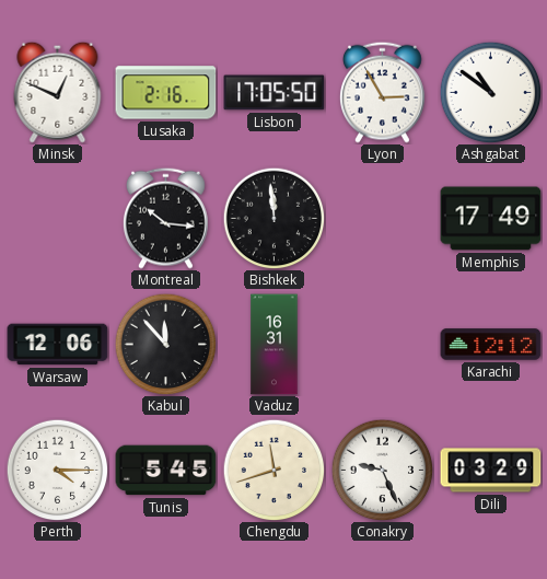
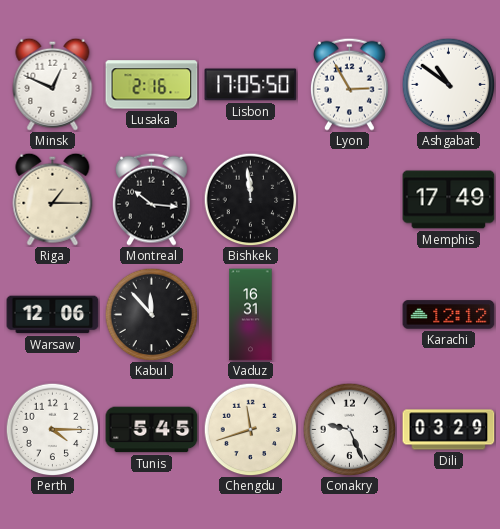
Riga: none -> 1:15
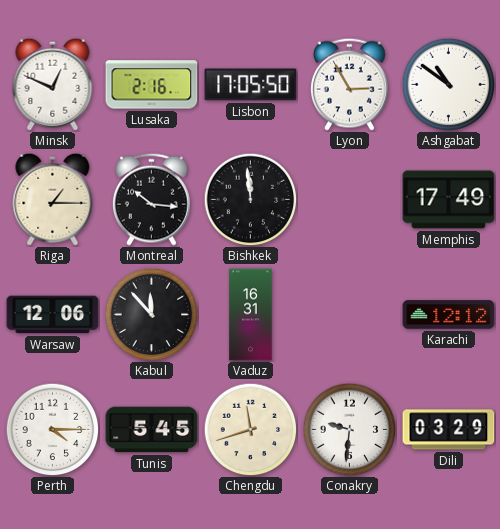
Conakry: 9:26 -> 9:31
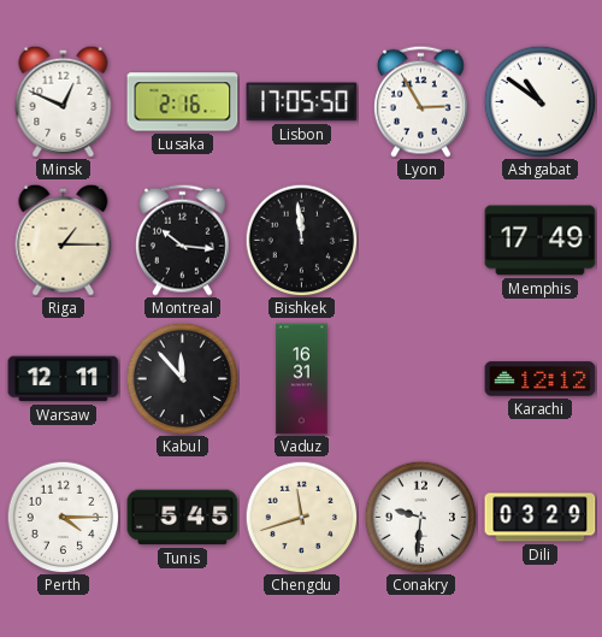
Warsaw: 12:06 -> 12:11
